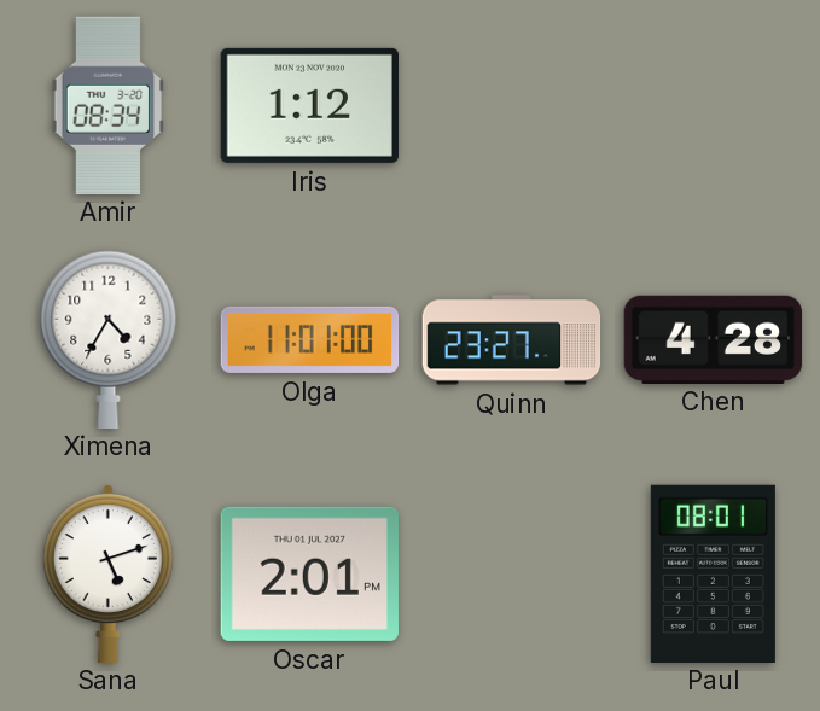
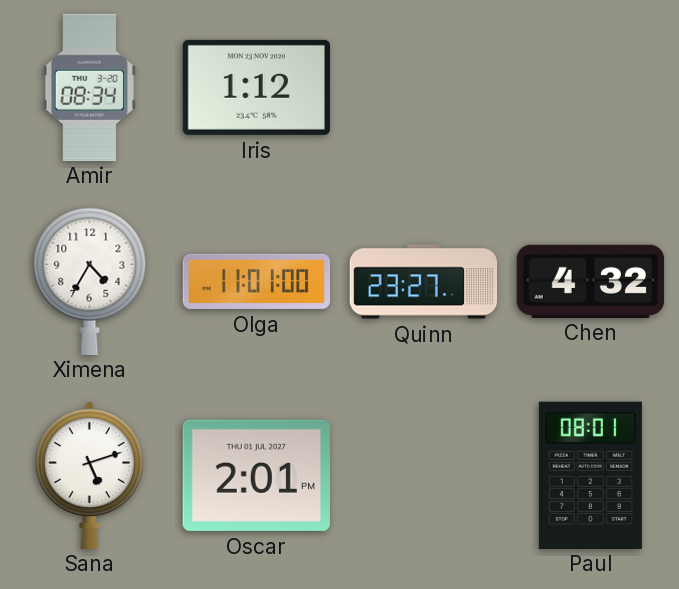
Chen: 4:28 -> 4:32
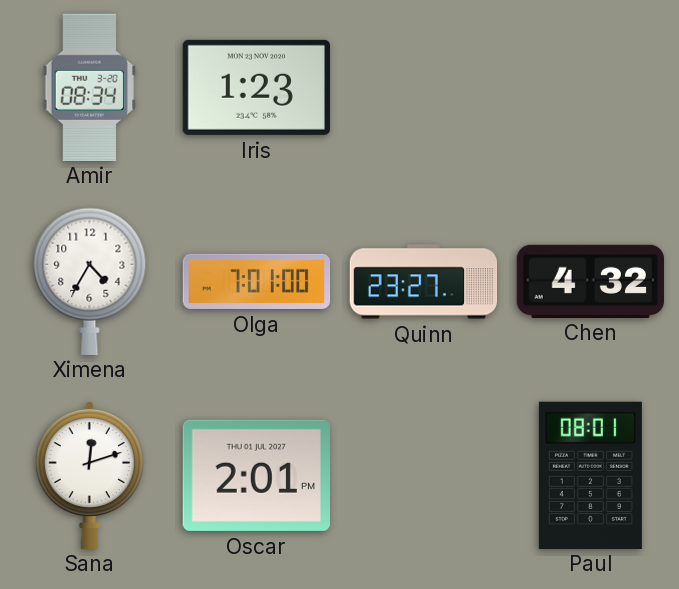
Iris: 1:12 -> 1:23
Olga: 11:01 -> 7:01
Sana: 5:12 -> 12:12
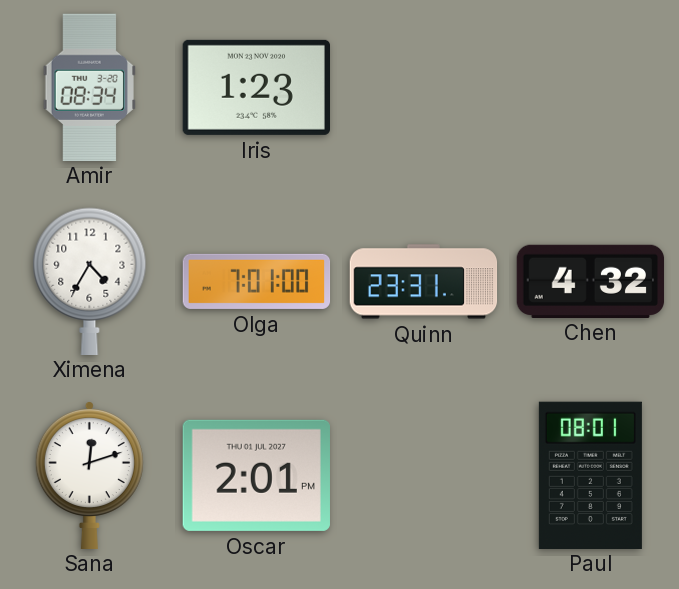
Quinn: 23:27 -> 23:31
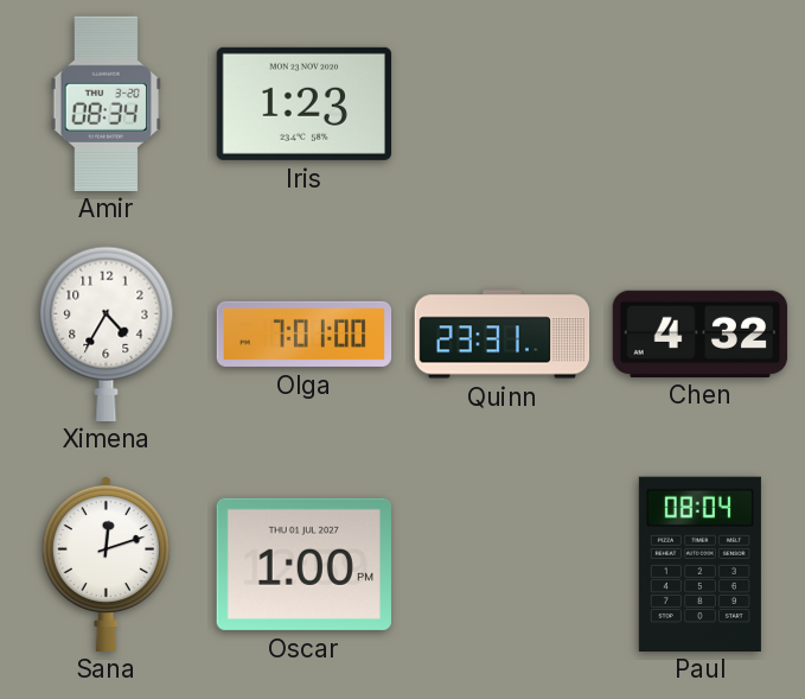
Oscar: 2:01 -> 1:00
Paul: 08:01 -> 08:04
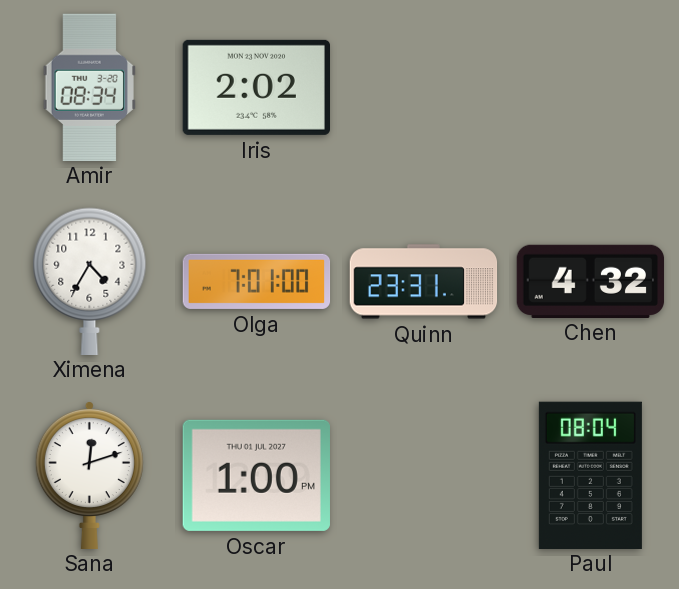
Iris: 1:23 -> 2:02
